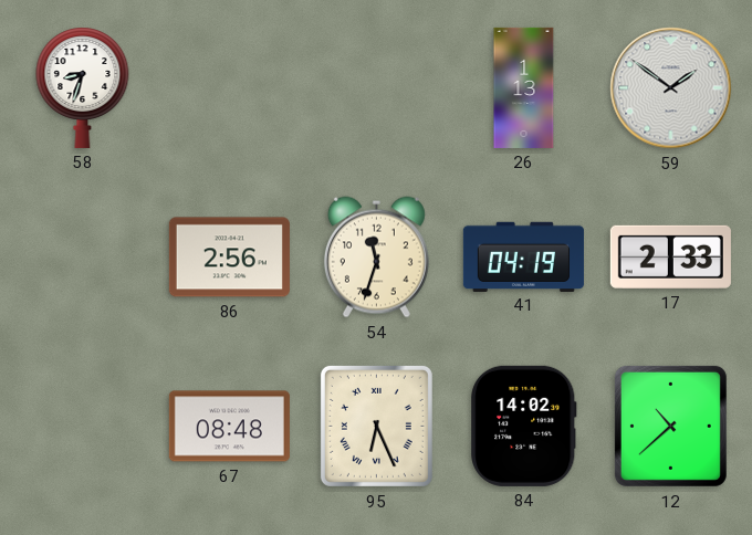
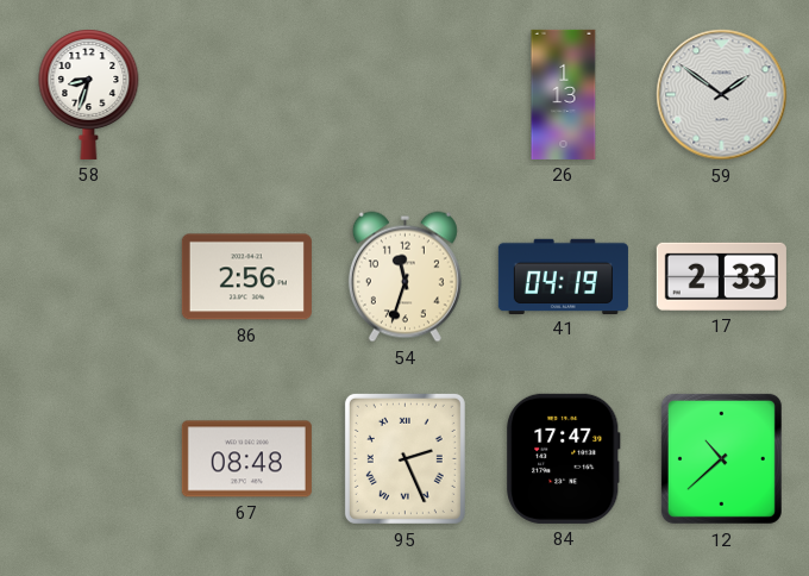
95: 6:26 -> 2:26
84: 14:02 -> 17:47
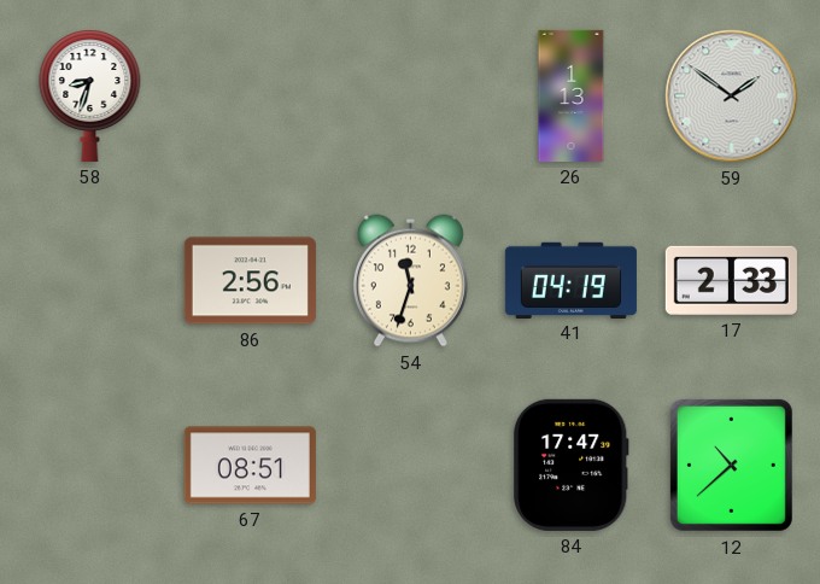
67: 08:48 -> 08:51
95: 2:26 -> none
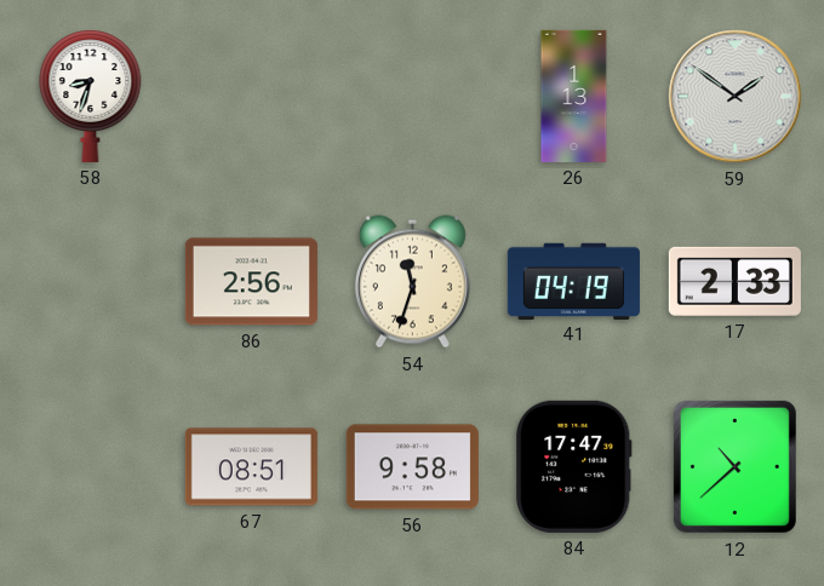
56: none -> 9:58
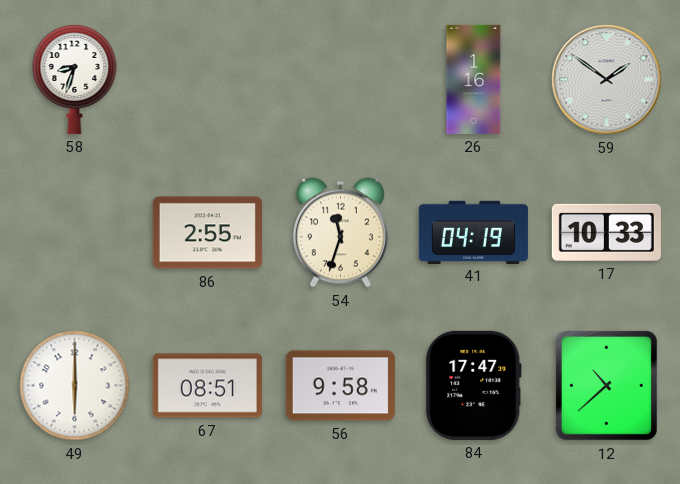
26: 1:13 -> 1:16
86: 2:56 -> 2:55
17: 2:33 -> 10:33
49: none -> 6:00
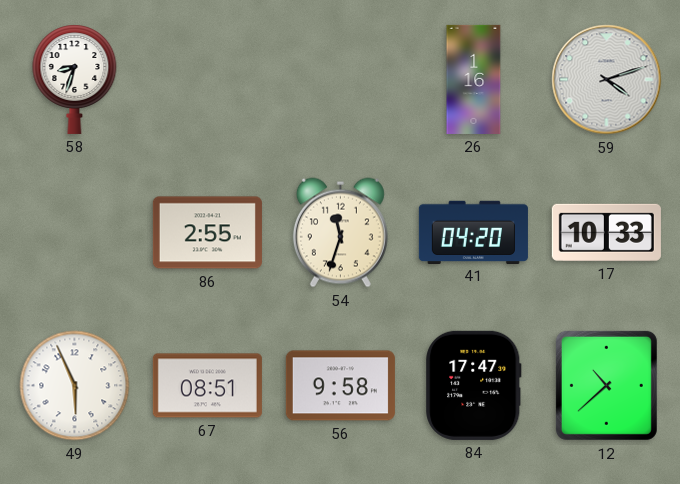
59: 1:51 -> 4:12
41: 04:19 -> 04:20
49: 6:00 -> 5:56
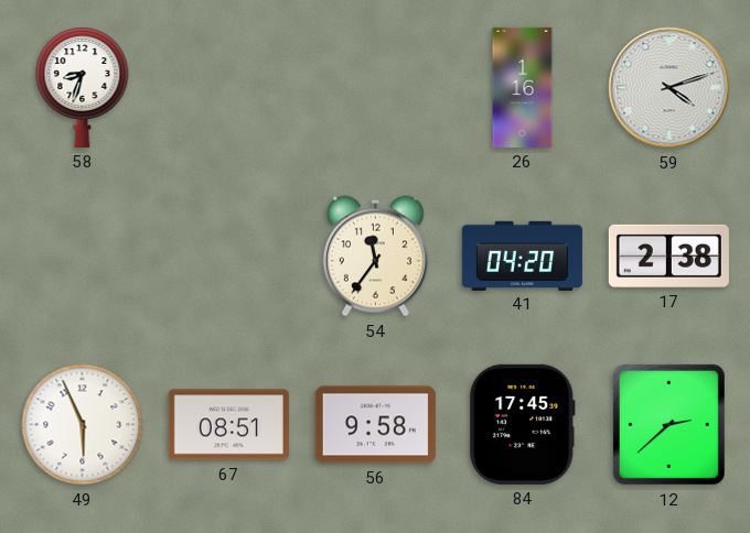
86: 2:55 -> none
54: 11:33 -> 11:36
17: 10:33 -> 2:38
84: 17:47 -> 17:45
12: 10:38 -> 2:38
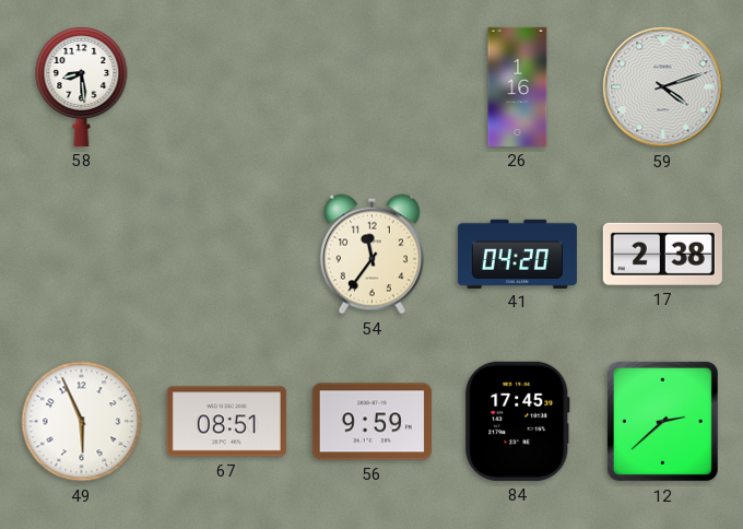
58: 8:33 -> 8:29
56: 9:58 -> 9:59
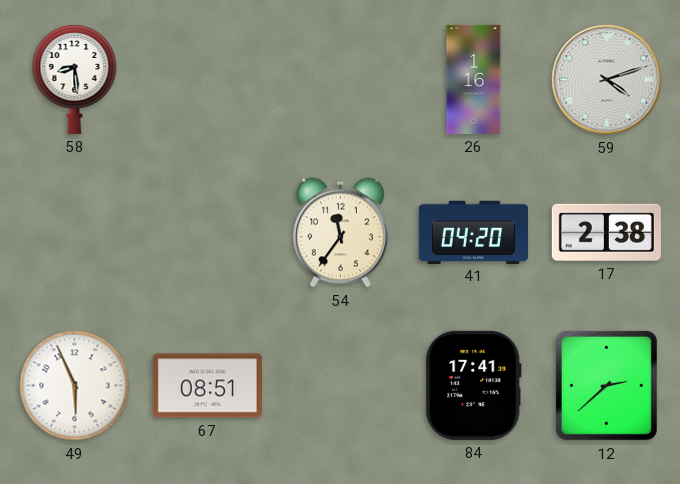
56: 9:59 -> none
84: 17:45 -> 17:41
